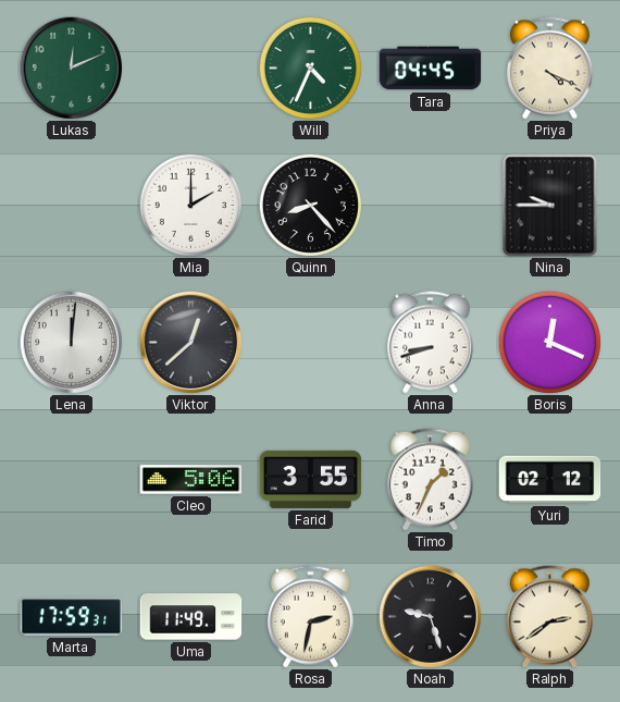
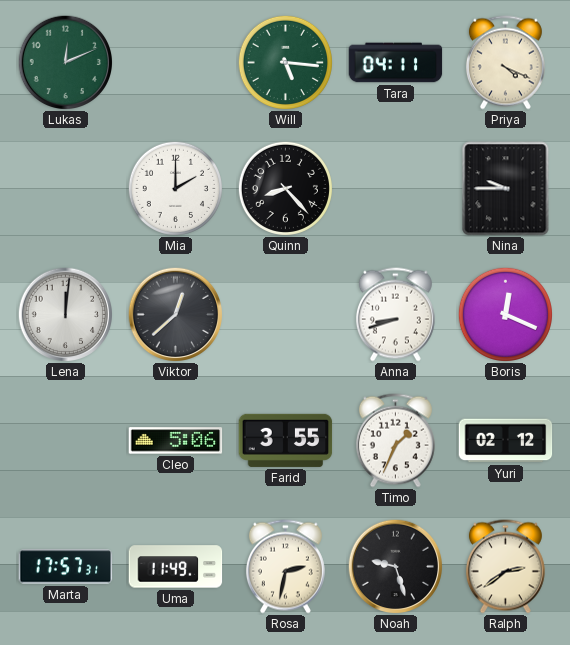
Will: 4:34 -> 5:16
Tara: 04:45 -> 04:11
Marta: 17:59 -> 17:57
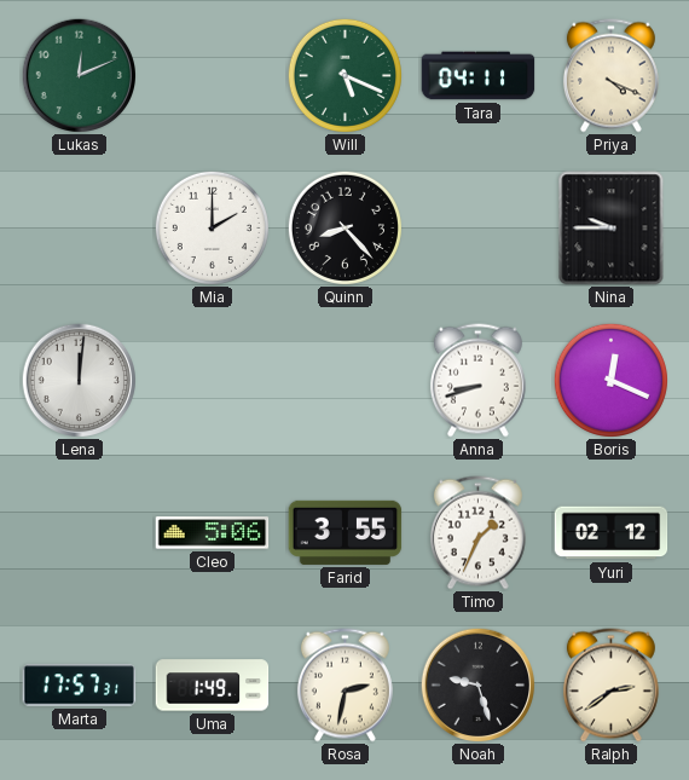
Will: 5:16 -> 5:19
Viktor: 12:38 -> none
Uma: 11:49 -> 1:49
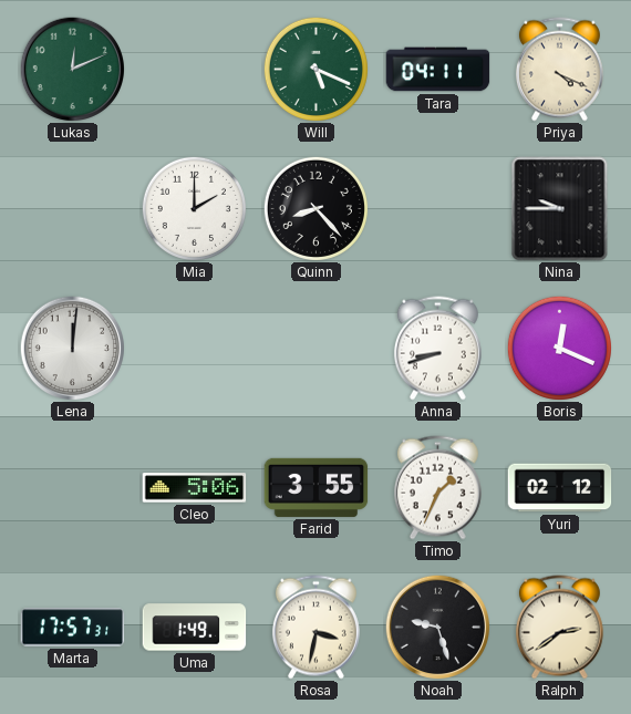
Rosa: 2:32 -> 3:32
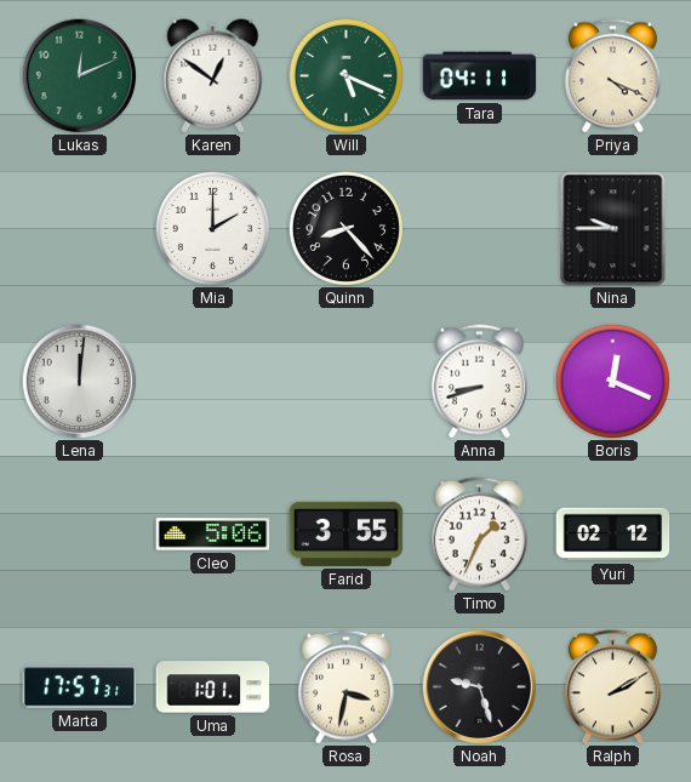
Karen: none -> 12:51
Uma: 1:49 -> 1:01
Ralph: 2:39 -> 2:10
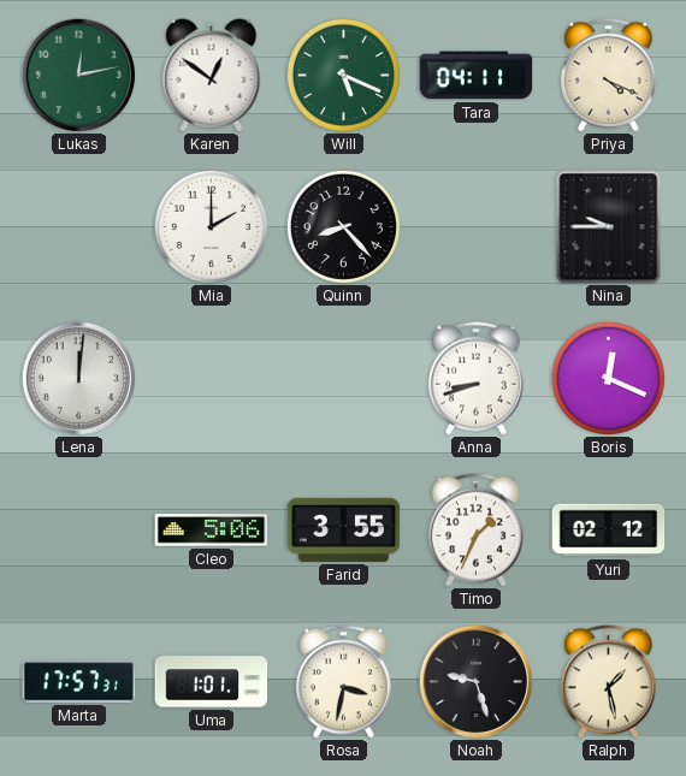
Lukas: 12:11 -> 12:13
Ralph: 2:10 -> 1:28
